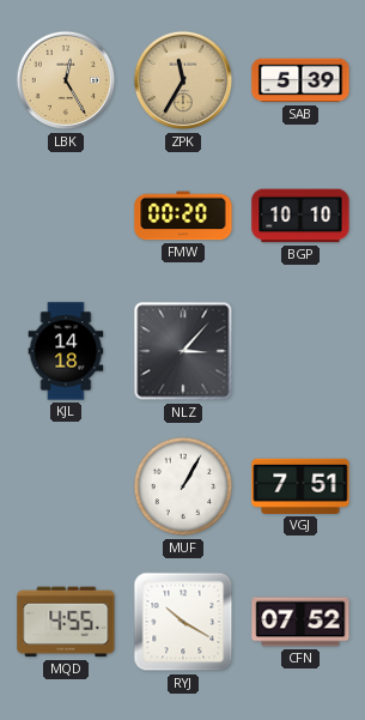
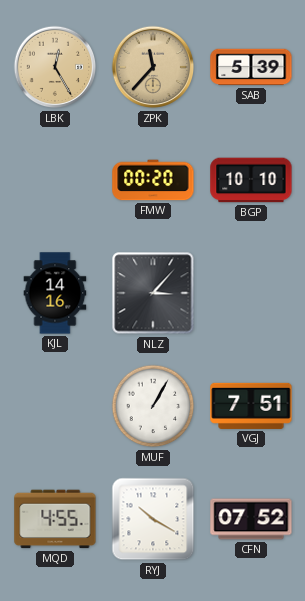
ZPK: 11:35 -> 11:37
KJL: 14:18 -> 14:16
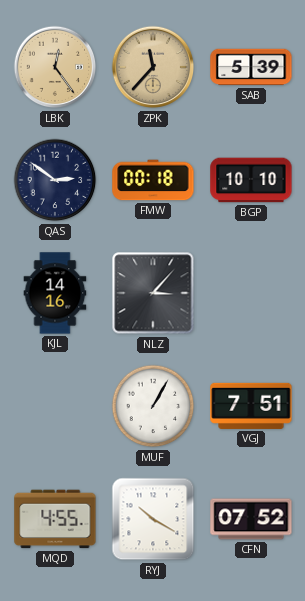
LBK: 12:25 -> 12:24
QAS: none -> 2:51
FMW: 00:20 -> 00:18
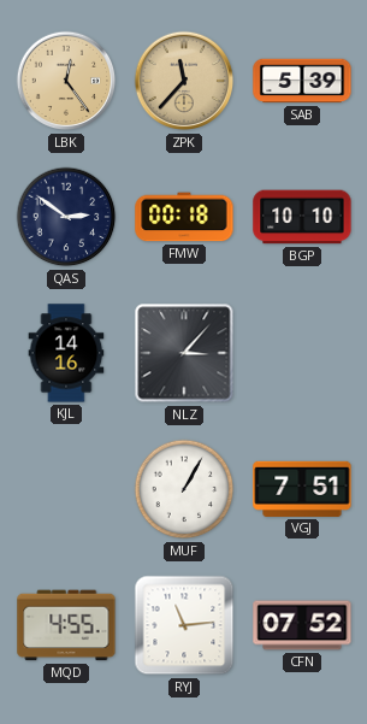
RYJ: 10:20 -> 11:14
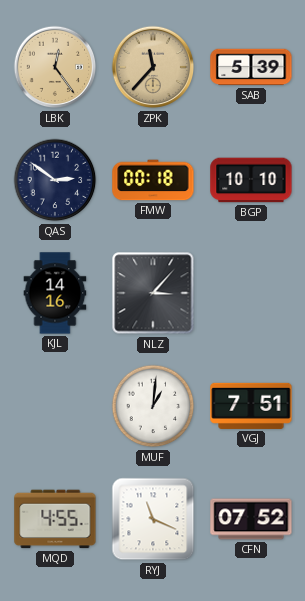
MUF: 1:05 -> 1:01
RYJ: 11:14 -> 11:19
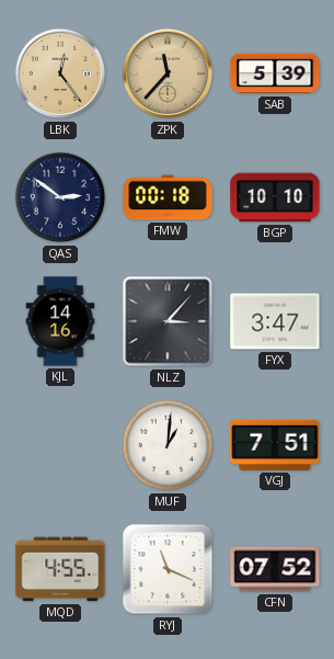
FYX: none -> 3:47
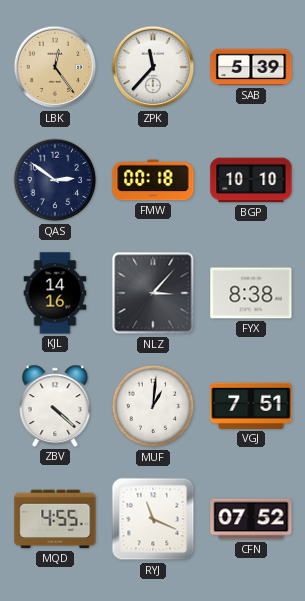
ZPK dial: champagne -> white
FYX: 3:47 -> 8:38
ZBV: none -> 4:22
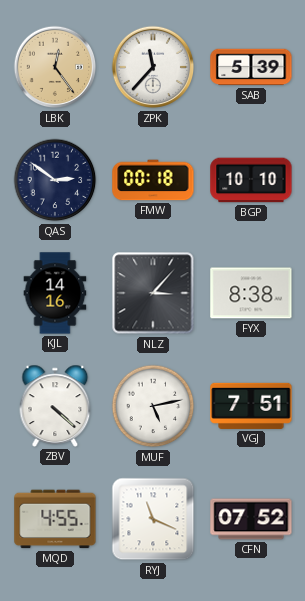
MUF: 1:01 -> 5:13
